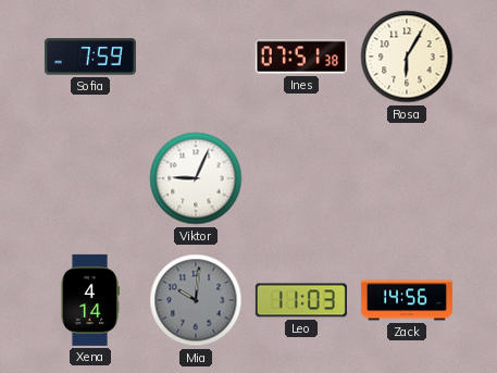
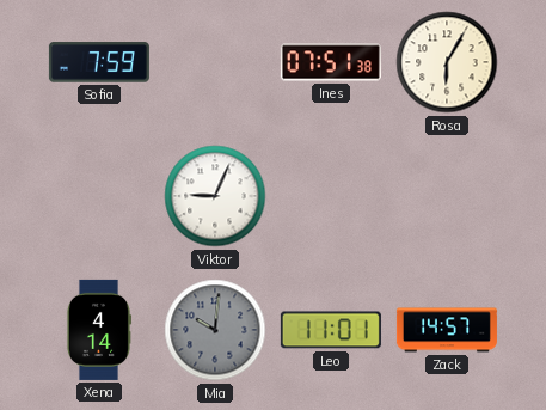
Leo: 11:03 -> 11:01
Zack: 14:56 -> 14:57
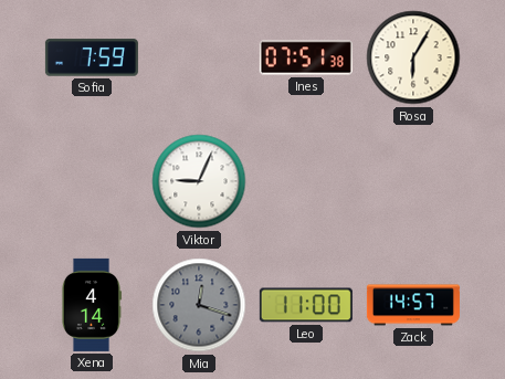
Mia: 10:01 -> 12:18
Leo: 11:01 -> 11:00
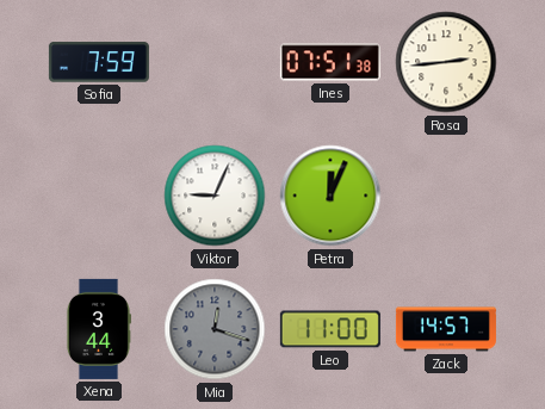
Rosa: 6:05 -> 2:44
Petra: none -> 12:04
Xena: 4:14 -> 3:44
